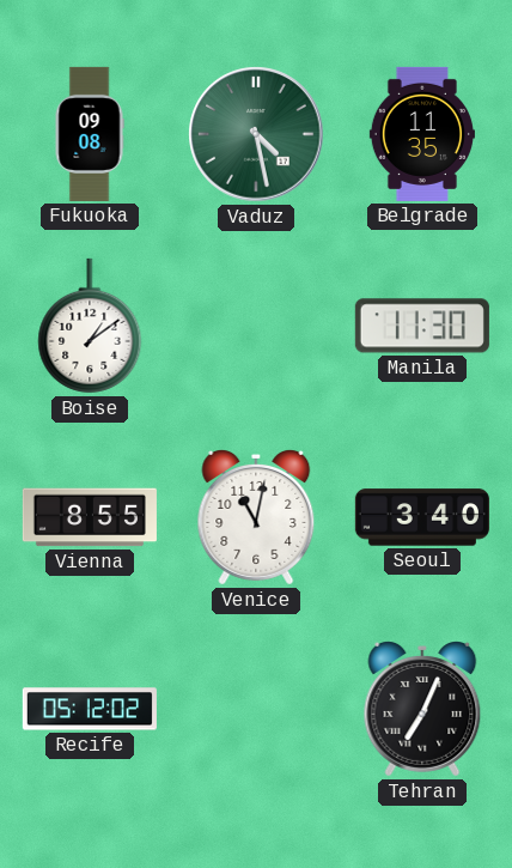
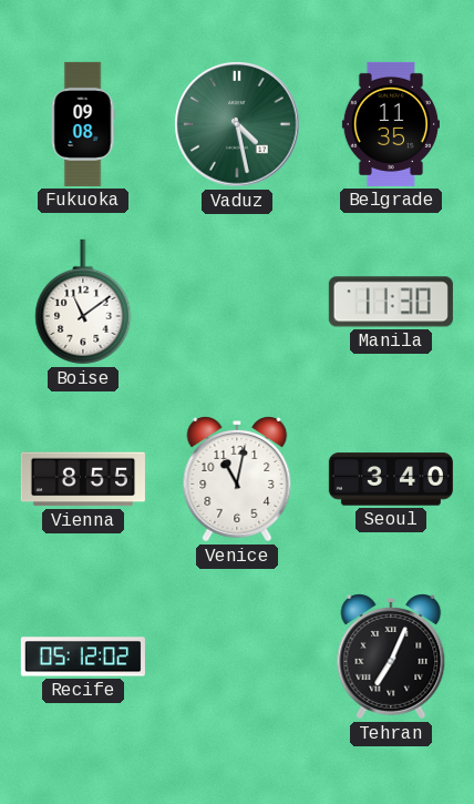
Boise: 1:09 -> 11:09
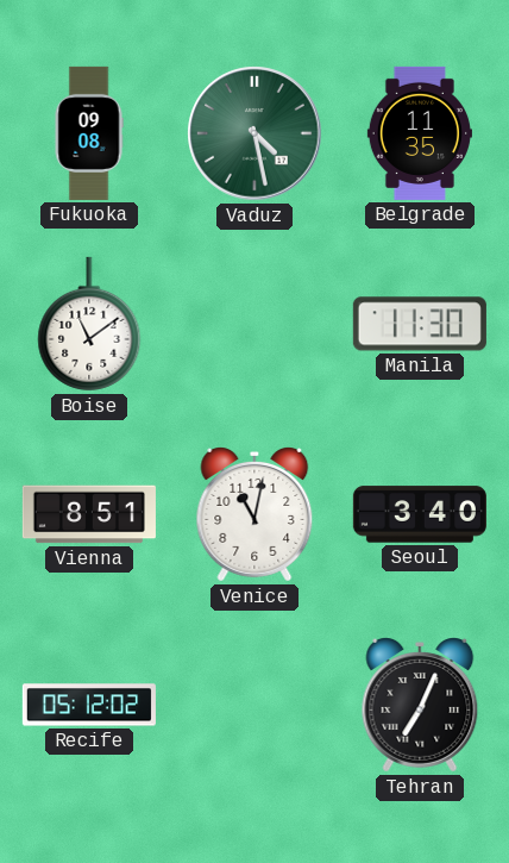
Vienna: 8:55 -> 8:51
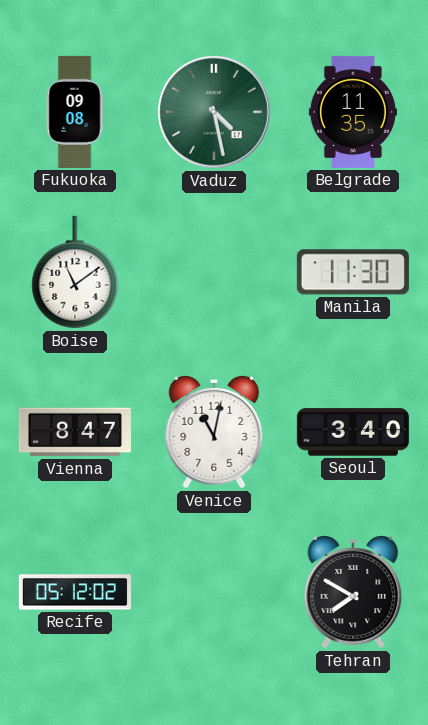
Vienna: 8:51 -> 8:47
Tehran: 7:04 -> 7:50
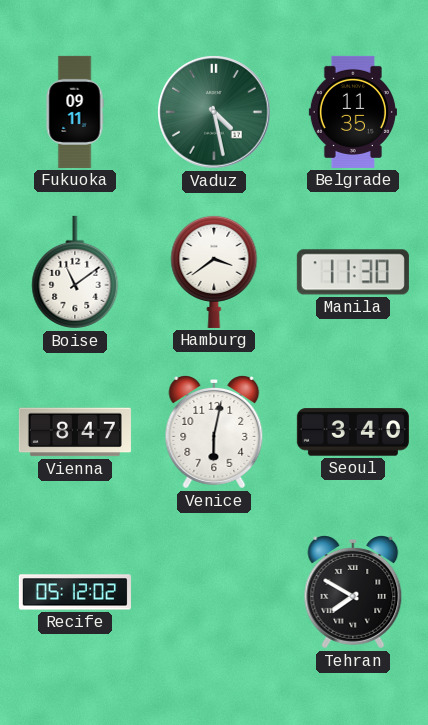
Fukuoka: 09:08 -> 09:11
Hamburg: none -> 3:39
Venice: 11:02 -> 6:02
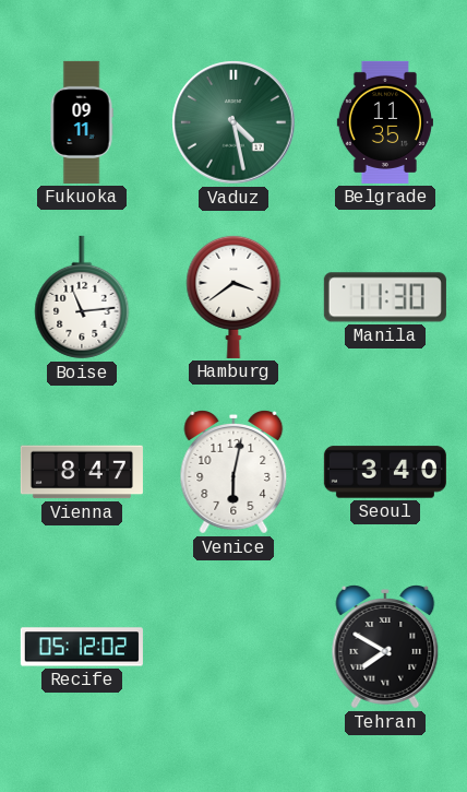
Boise: 11:09 -> 11:14
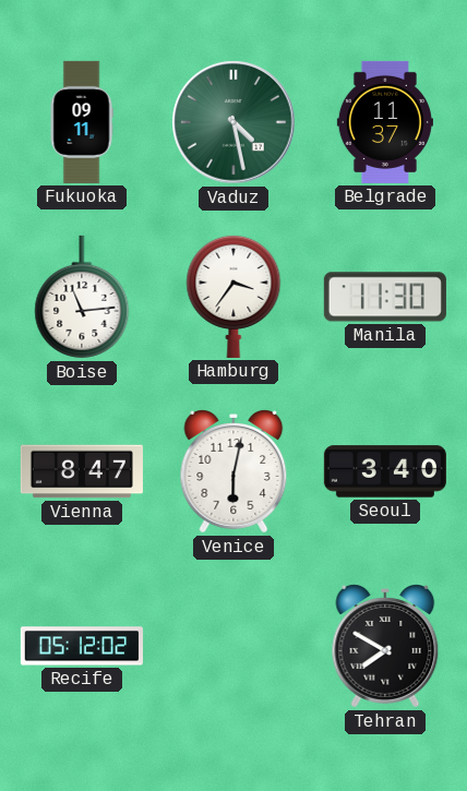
Belgrade: 11:35 -> 11:37
Hamburg: 3:39 -> 3:36
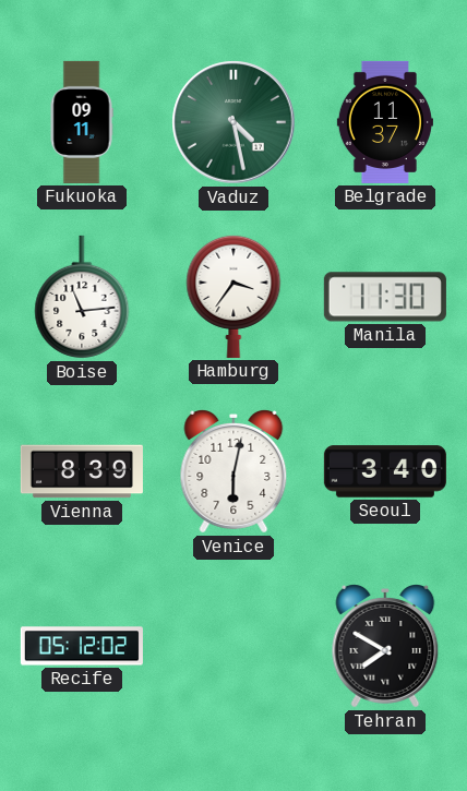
Vienna: 8:47 -> 8:39
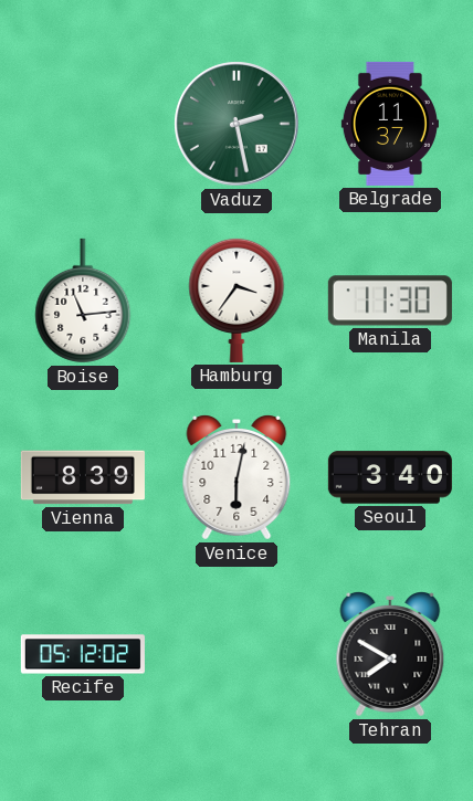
Fukuoka: 09:11 -> none
Vaduz: 4:28 -> 2:28
